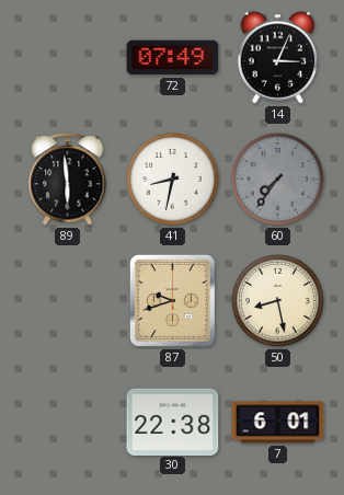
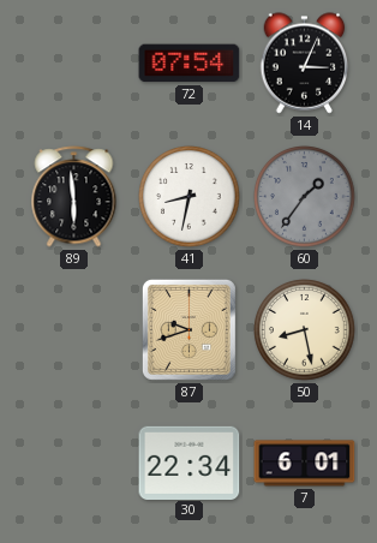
72: 07:49 -> 07:54
60: 7:36 -> 1:36
30: 22:38 -> 22:34
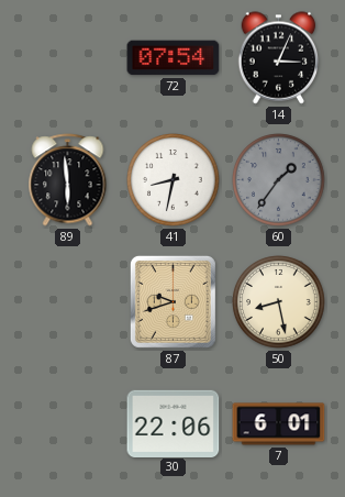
30: 22:34 -> 22:06
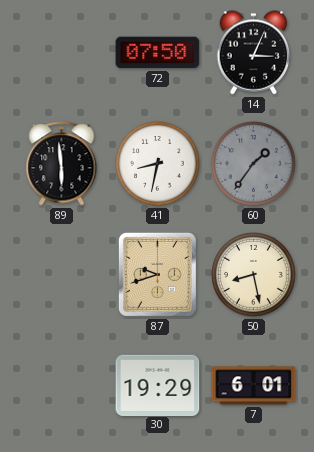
72: 07:54 -> 07:50
30: 22:06 -> 19:29
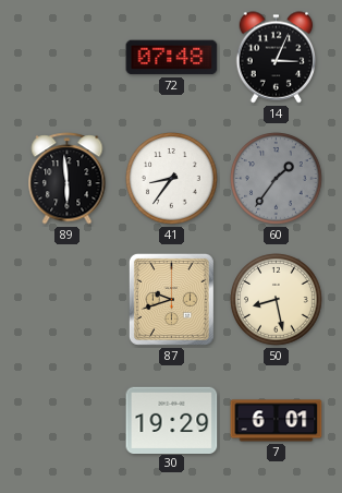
72: 07:50 -> 07:48
41: 8:32 -> 8:36
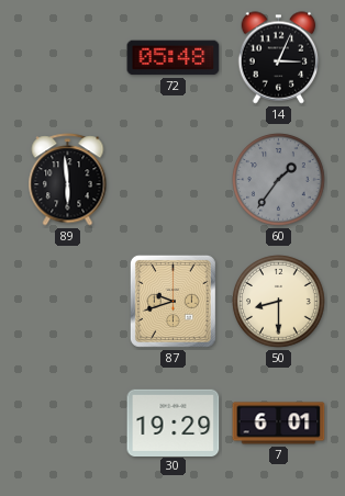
72: 07:48 -> 05:48
41: 8:36 -> none
50: 8:28 -> 8:30
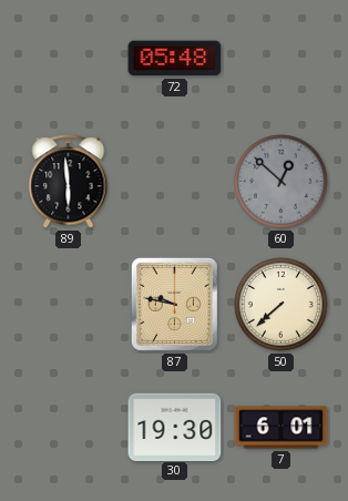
14: 3:04 -> none
60: 1:36 -> 12:52
87: 9:42 -> 9:47
50: 8:30 -> 7:38
30: 19:29 -> 19:30
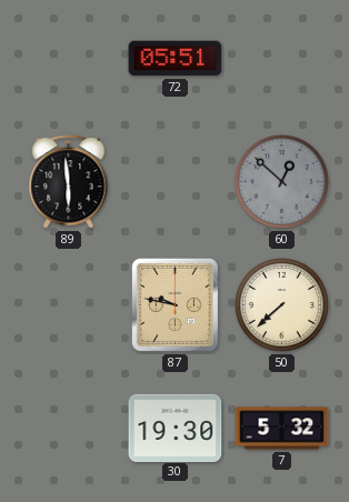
72: 05:48 -> 05:51
7: 6:01 -> 5:32
